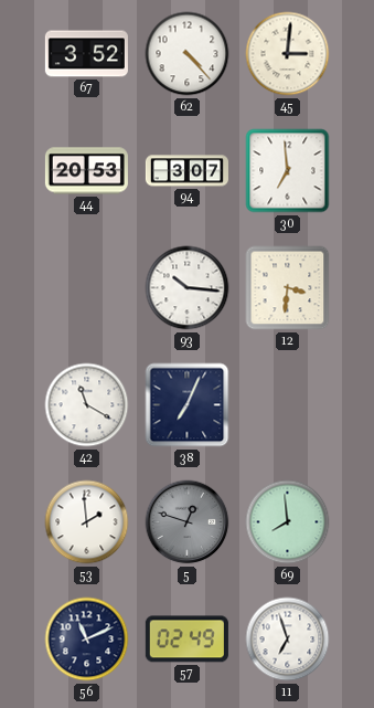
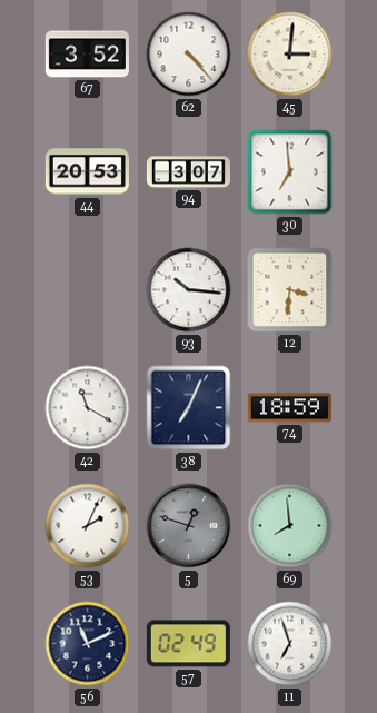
74: none -> 18:59
53: 1:59 -> 2:04
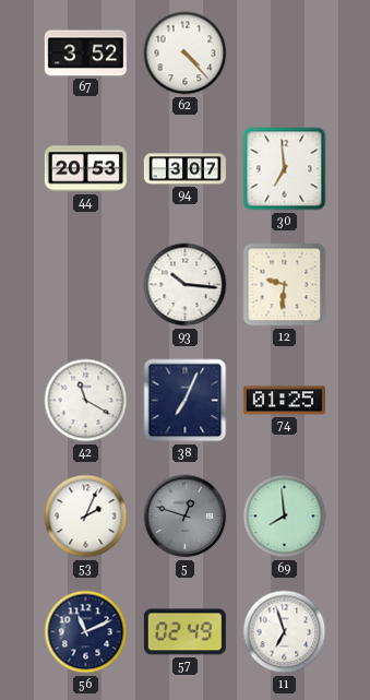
45: 3:01 -> none
12: 3:31 -> 9:31
74: 18:59 -> 01:25
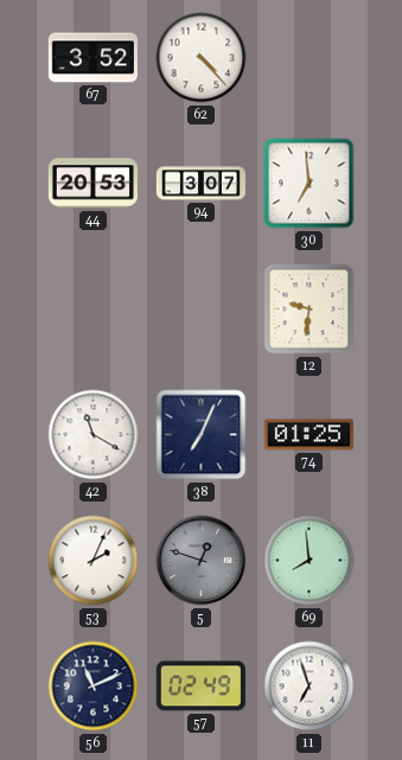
93: 10:16 -> none
